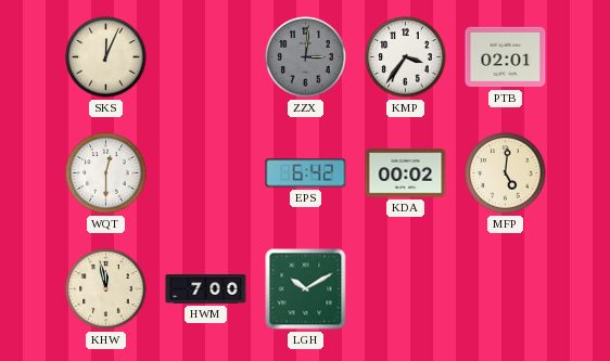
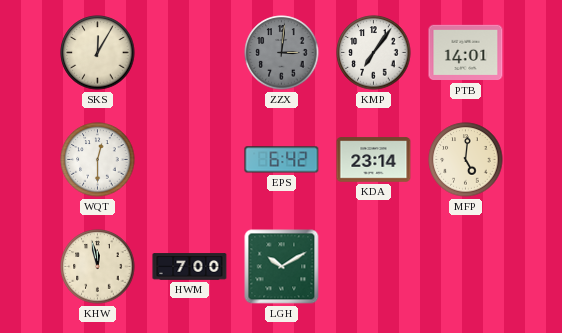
SKS: 12:04 -> 12:05
KMP: 3:36 -> 7:06
PTB: 02:01 -> 14:01
KDA: 00:02 -> 23:14
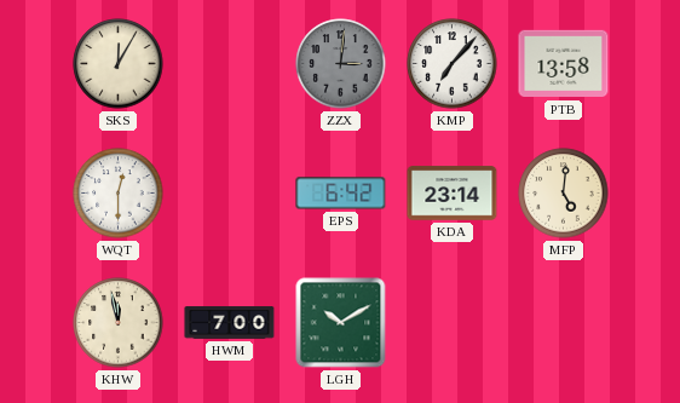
KMP: 7:06 -> 7:07
PTB: 14:01 -> 13:58
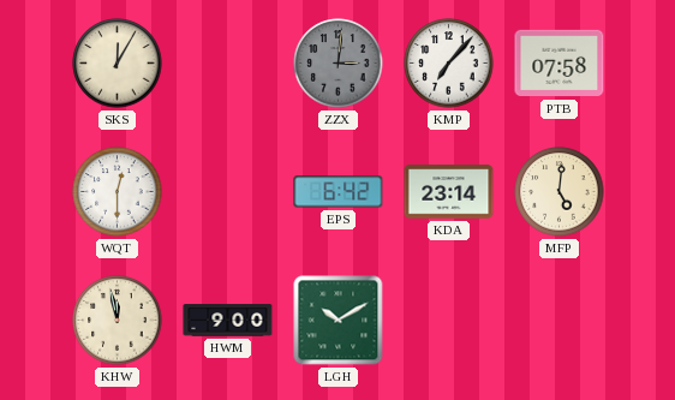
PTB: 13:58 -> 07:58
HWM: 7:00 -> 9:00
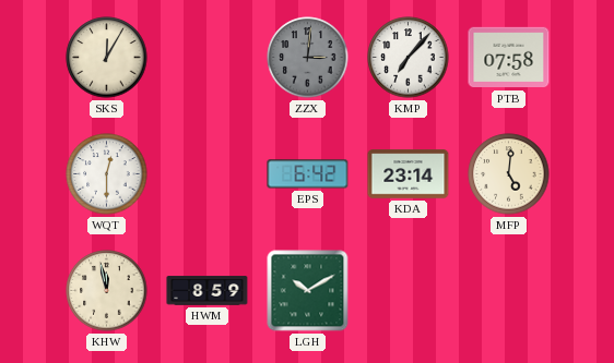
HWM: 9:00 -> 8:59
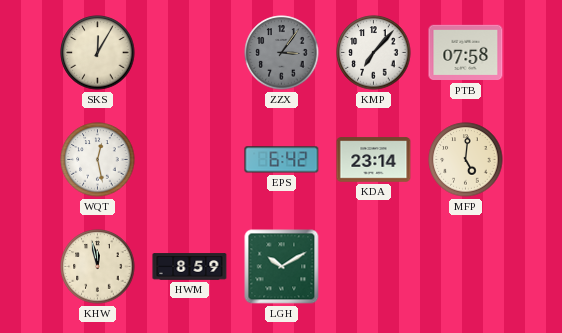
ZZX: 3:01 -> 3:06
WQT: 12:30 -> 12:28
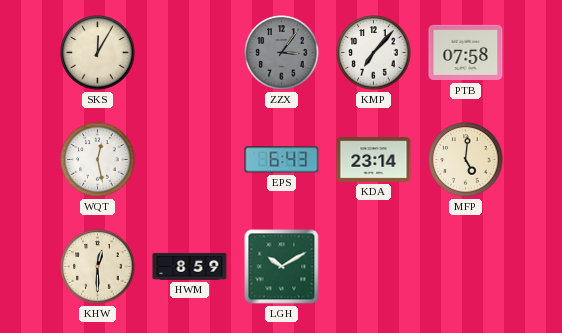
EPS: 6:42 -> 6:43
KHW: 11:58 -> 12:30
